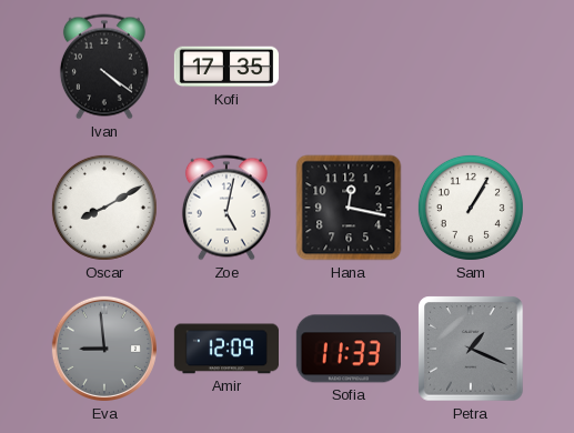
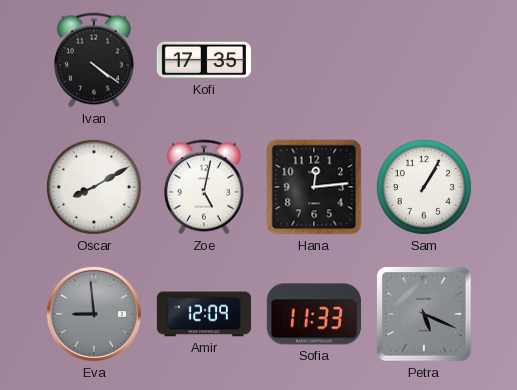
Hana: 12:17 -> 12:14
Petra: 1:19 -> 5:19
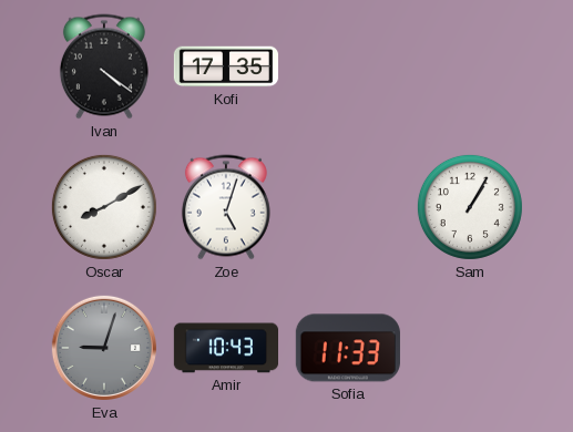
Zoe: 5:02 -> 5:03
Hana: 12:14 -> none
Eva: 8:59 -> 9:03
Amir: 12:09 -> 10:43
Petra: 5:19 -> none
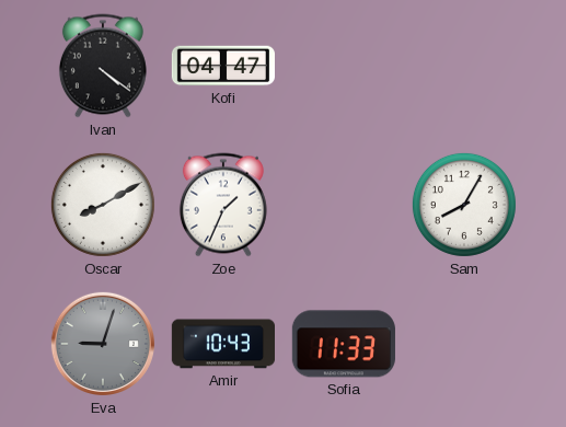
Kofi: 17:35 -> 04:47
Zoe: 5:03 -> 1:34
Sam: 1:05 -> 8:05
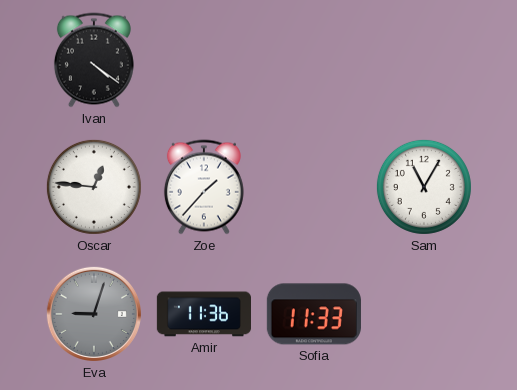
Kofi: 04:47 -> none
Oscar: 8:10 -> 12:46
Zoe: 1:34 -> 1:37
Sam: 8:05 -> 11:05
Amir: 10:43 -> 11:36
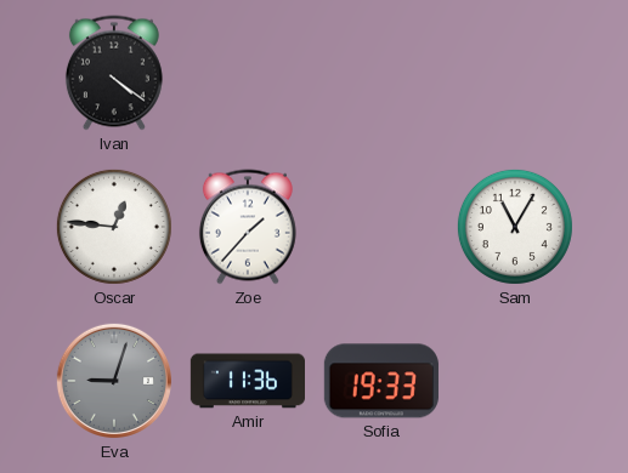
Sofia: 11:33 -> 19:33
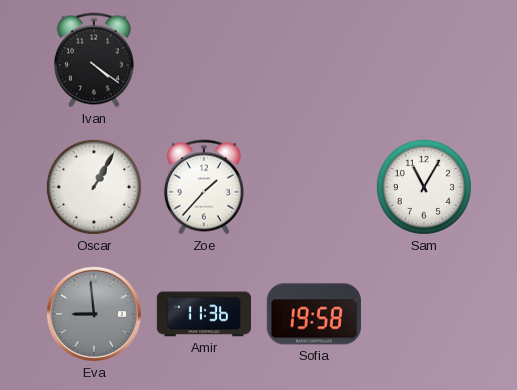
Oscar: 12:46 -> 1:05
Eva: 9:03 -> 8:59
Sofia: 19:33 -> 19:58
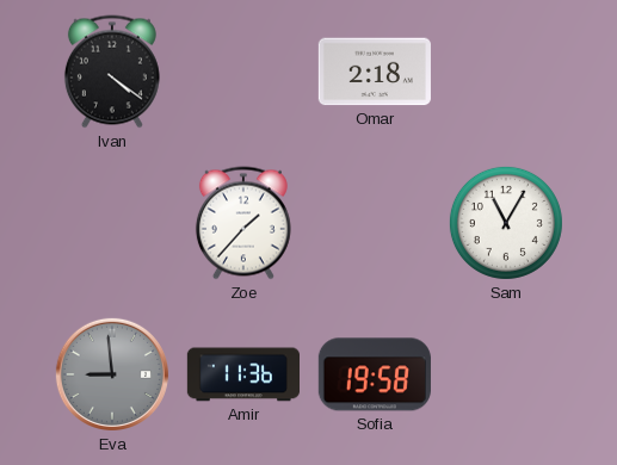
Omar: none -> 2:18
Oscar: 1:05 -> none
